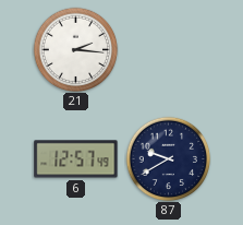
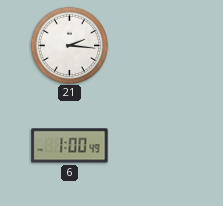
6: 12:57 -> 1:00
87: 9:40 -> none
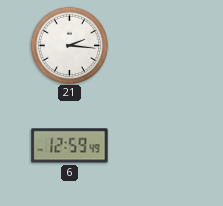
6: 1:00 -> 12:59
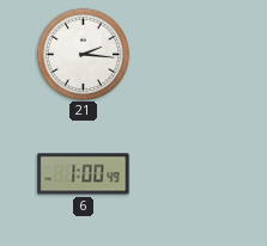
6: 12:59 -> 1:00
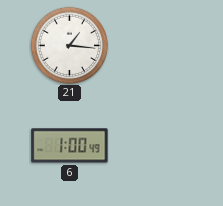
21: 2:16 -> 1:16
